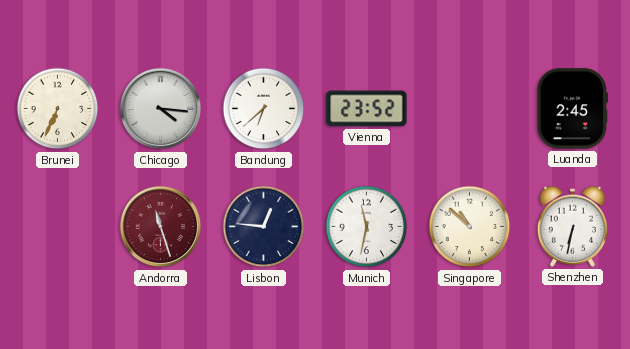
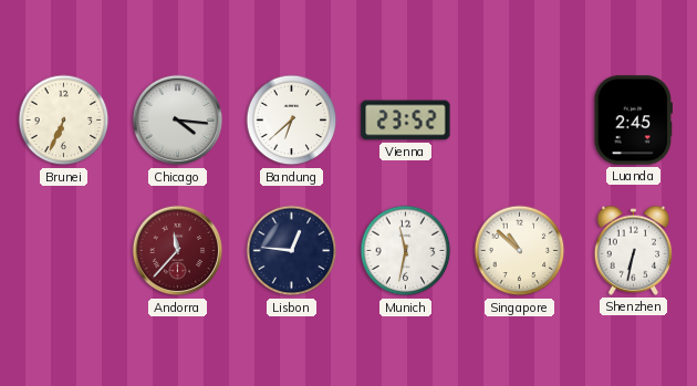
Andorra: 11:27 -> 11:37
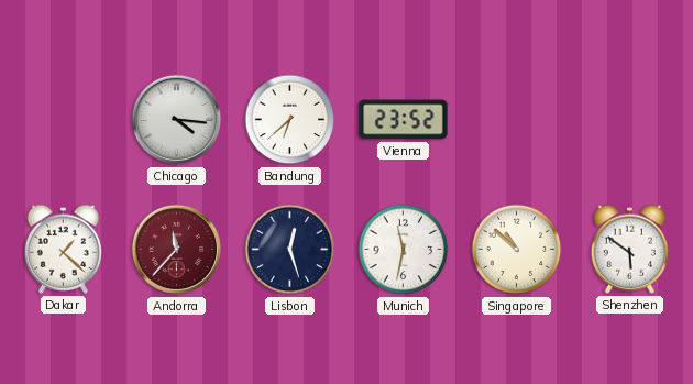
Brunei: 6:34 -> none
Luanda: 2:45 -> none
Dakar: none -> 1:22
Lisbon: 12:46 -> 12:27
Shenzhen: 6:32 -> 5:51
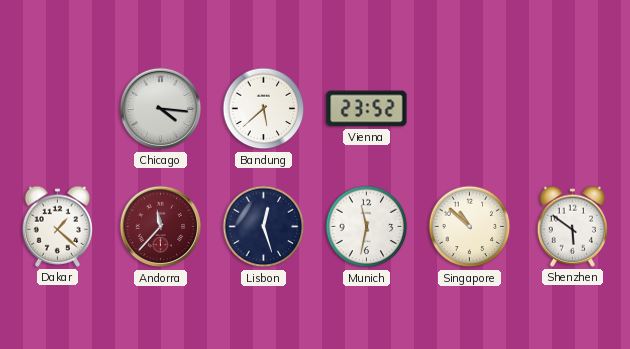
Bandung: 6:38 -> 5:38
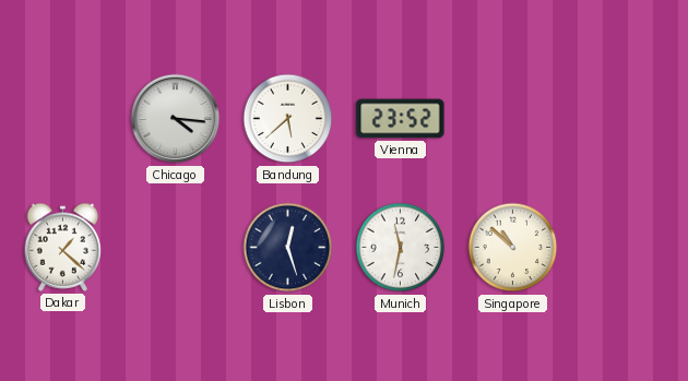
Andorra: 11:37 -> none
Shenzhen: 5:51 -> none
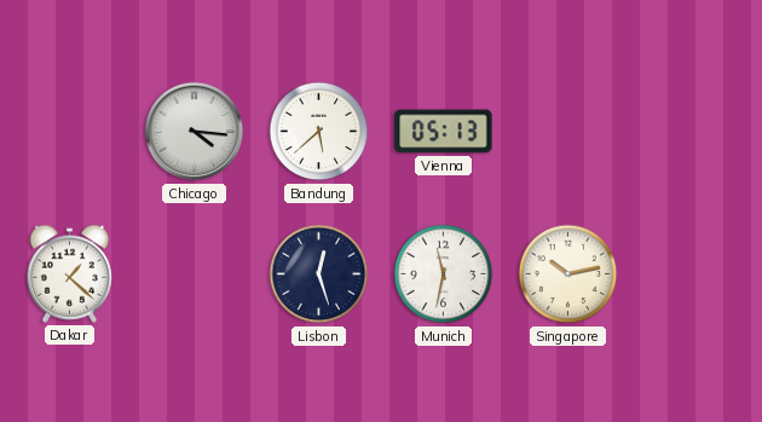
Vienna: 23:52 -> 05:13
Singapore: 10:52 -> 10:13
